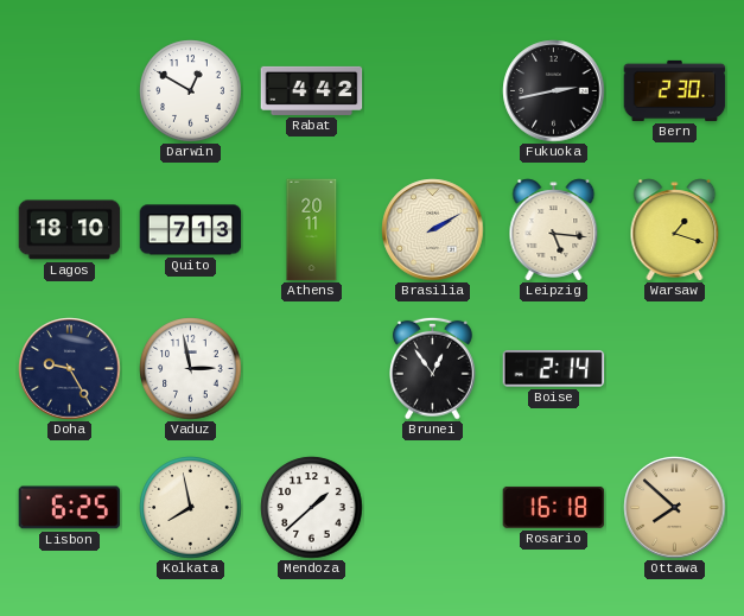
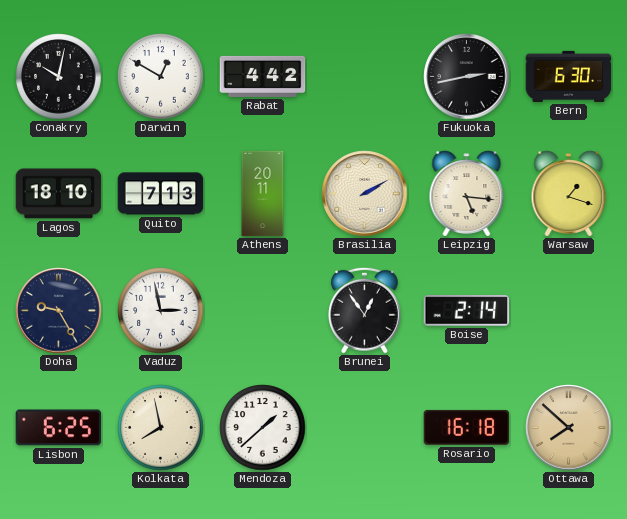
Conakry: none -> 10:02
Bern: 2:30 -> 6:30
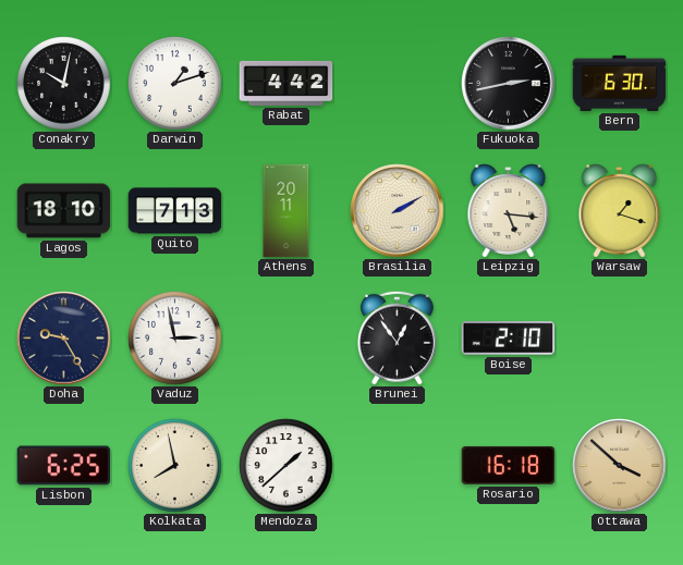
Darwin: 12:50 -> 1:12
Boise: 2:14 -> 2:10
Ottawa: 7:52 -> 3:52
